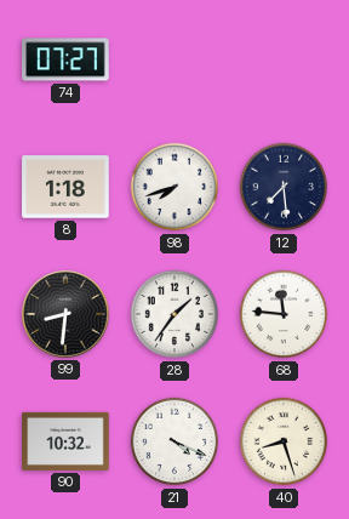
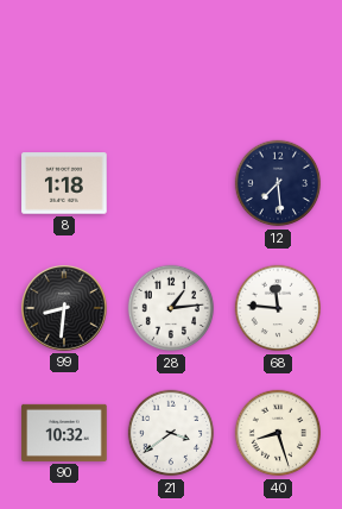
74: 07:27 -> none
98: 7:42 -> none
28: 1:36 -> 1:14
21: 4:19 -> 3:39
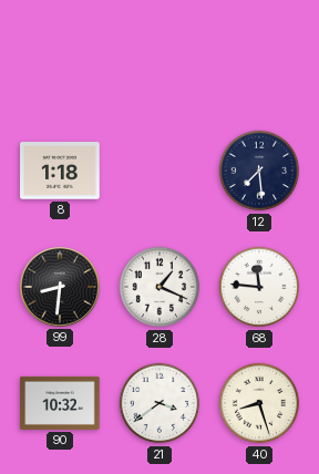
28: 1:14 -> 1:19
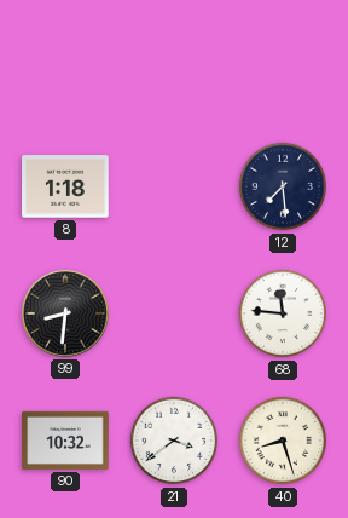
28: 1:19 -> none
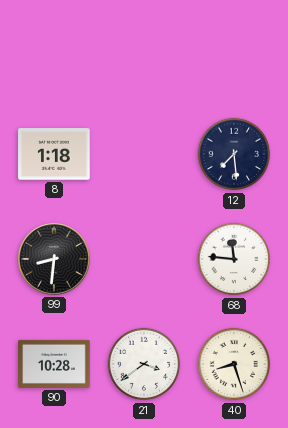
90: 10:32 -> 10:28
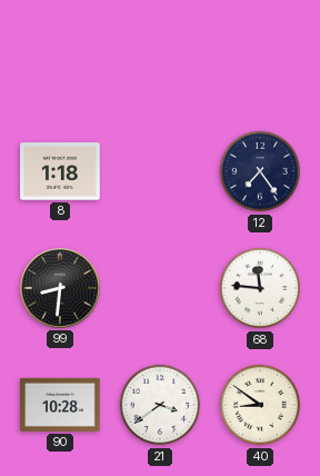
12: 7:29 -> 7:24
40: 8:27 -> 8:51
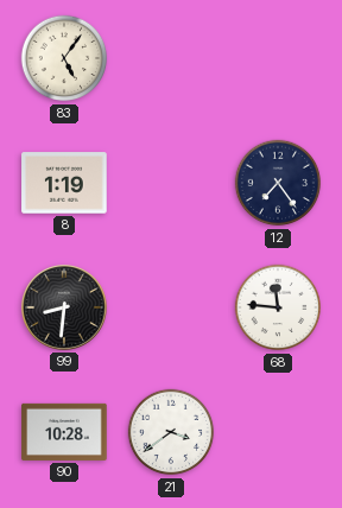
83: none -> 5:06
8: 1:18 -> 1:19
40: 8:51 -> none
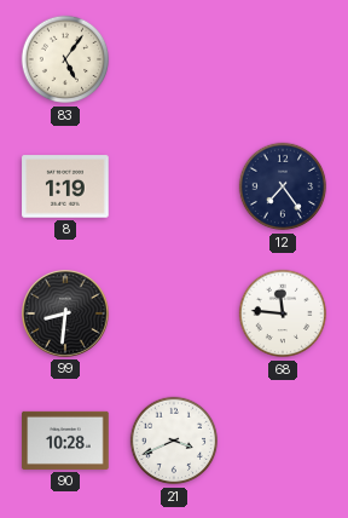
21: 3:39 -> 3:41
